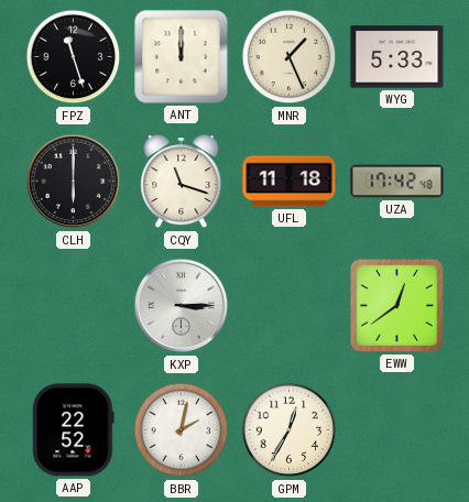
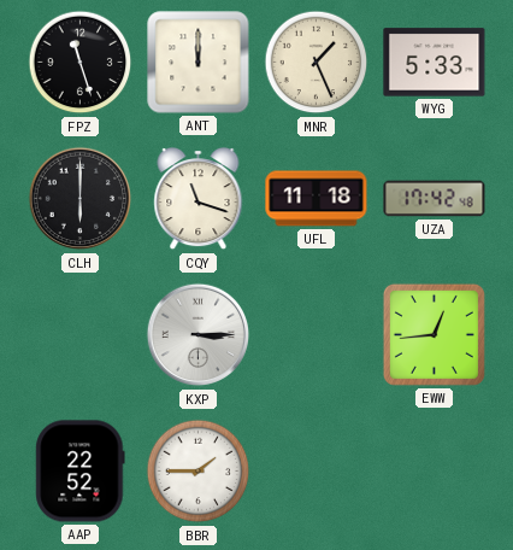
EWW: 12:39 -> 12:44
BBR: 2:02 -> 1:45
GPM: 12:35 -> none
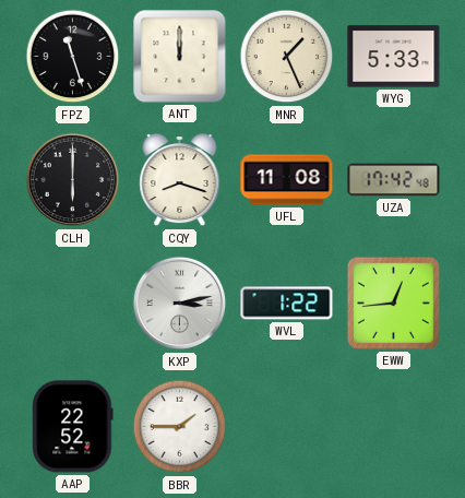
CQY: 11:18 -> 8:18
UFL: 11:18 -> 11:08
KXP: 3:15 -> 3:13
WVL: none -> 1:22
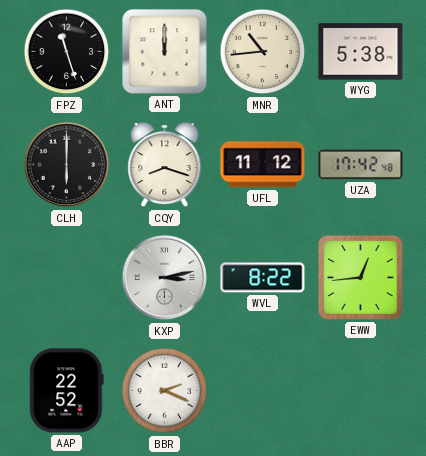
MNR: 1:26 -> 10:44
WYG: 5:33 -> 5:38
UFL: 11:08 -> 11:12
WVL: 1:22 -> 8:22
BBR: 1:45 -> 2:19
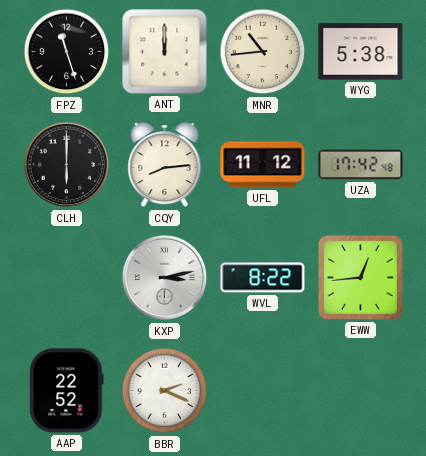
CQY: 8:18 -> 8:14
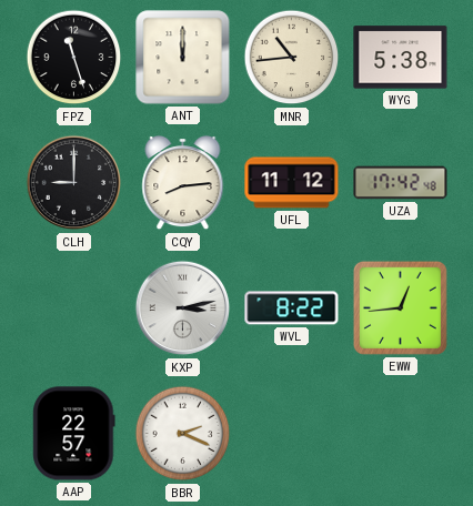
CLH: 6:00 -> 9:00
AAP: 22:52 -> 22:57
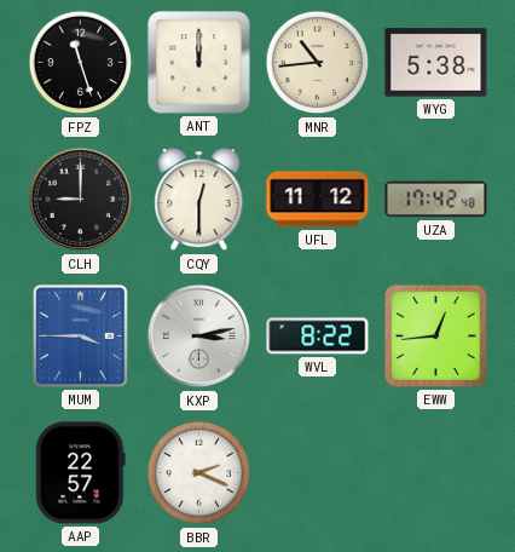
CQY: 8:14 -> 12:30
MUM: none -> 3:45
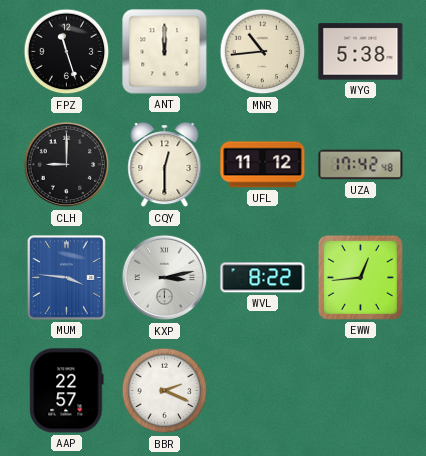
MUM: 3:45 -> 3:46
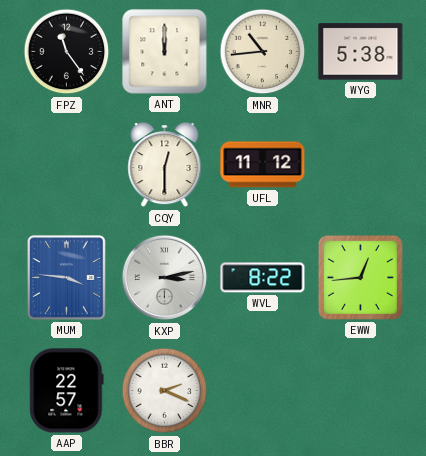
FPZ: 11:27 -> 11:24
CLH: 9:00 -> none
UZA: 17:42 -> none
